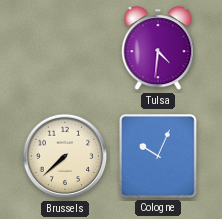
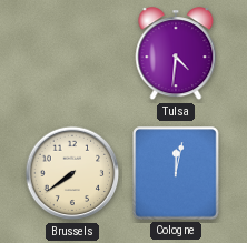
Brussels: 7:38 -> 7:39
Cologne: 10:04 -> 12:02
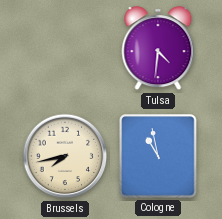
Brussels: 7:39 -> 7:43
Cologne: 12:02 -> 10:58
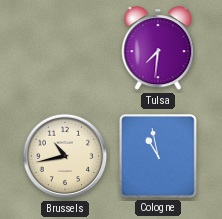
Tulsa: 4:31 -> 7:31
Brussels: 7:43 -> 10:43
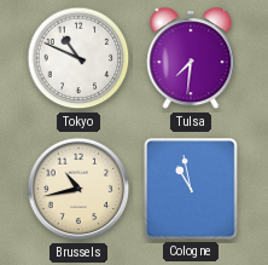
Tokyo: none -> 10:49
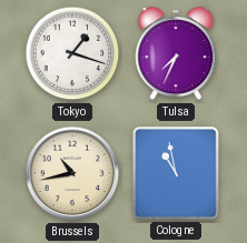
Tokyo: 10:49 -> 1:18
Tulsa: 7:31 -> 7:34
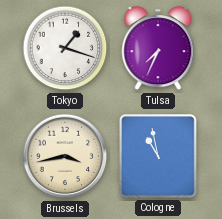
Brussels: 10:43 -> 3:43
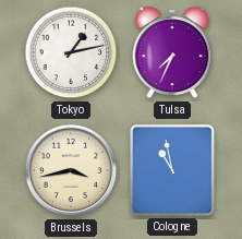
Tokyo: 1:18 -> 1:13
